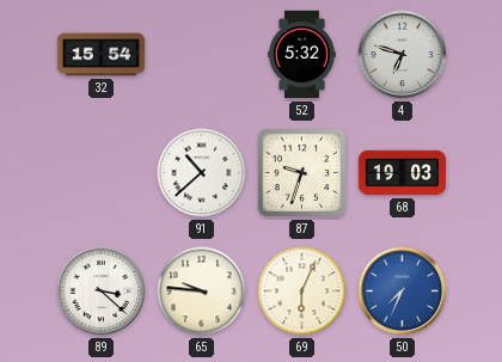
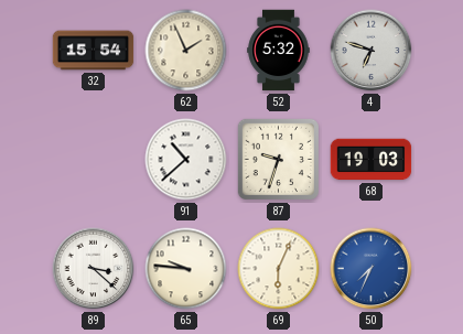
62: none -> 1:56
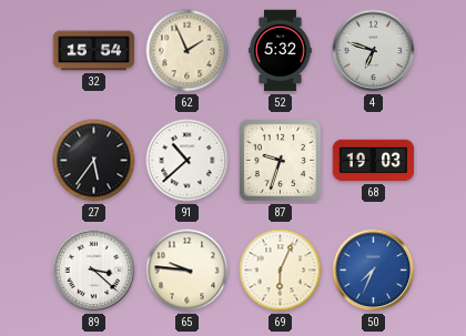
27: none -> 5:36
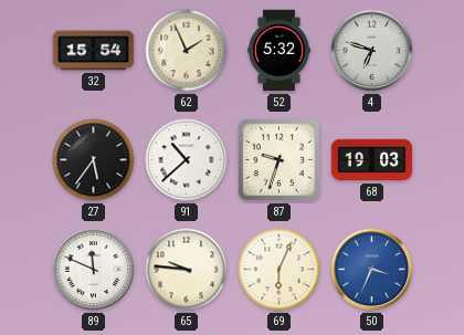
89: 3:22 -> 11:49
50: 7:34 -> 3:34
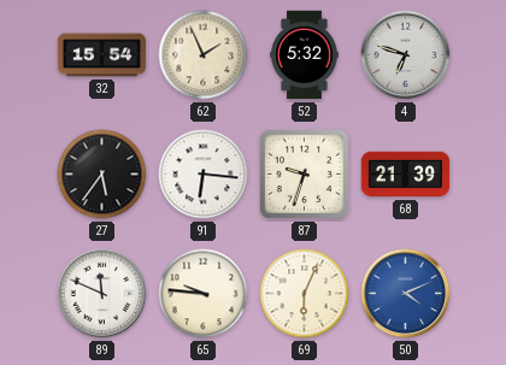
91: 10:38 -> 6:16
68: 19:03 -> 21:39
50: 3:34 -> 4:11
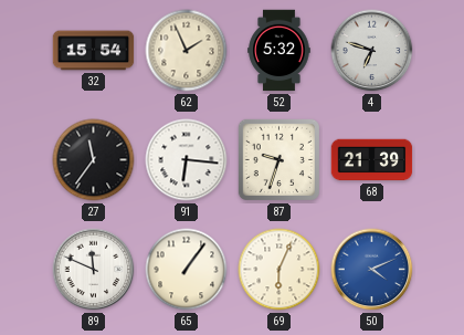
27: 5:36 -> 11:36
65: 9:46 -> 1:06
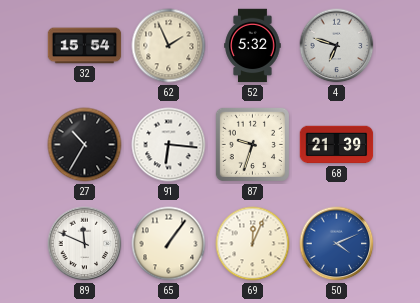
27: 11:36 -> 10:35
69: 6:04 -> 12:04
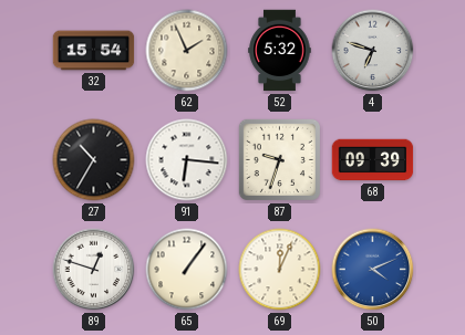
68: 21:39 -> 09:39
89: 11:49 -> 12:48
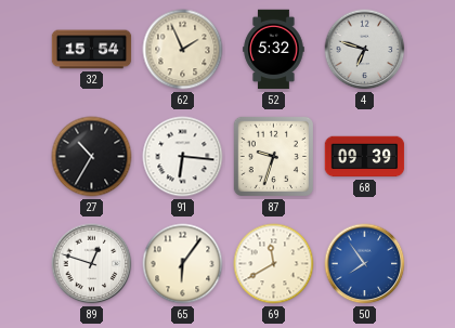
65: 1:06 -> 6:06
69: 12:04 -> 11:40
50: 4:11 -> 7:54
